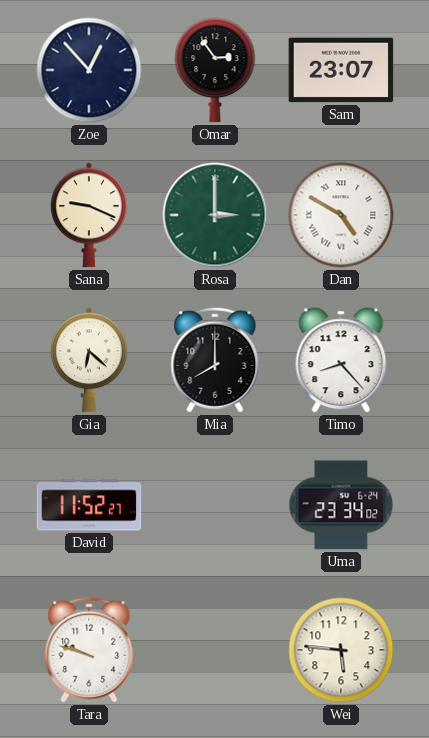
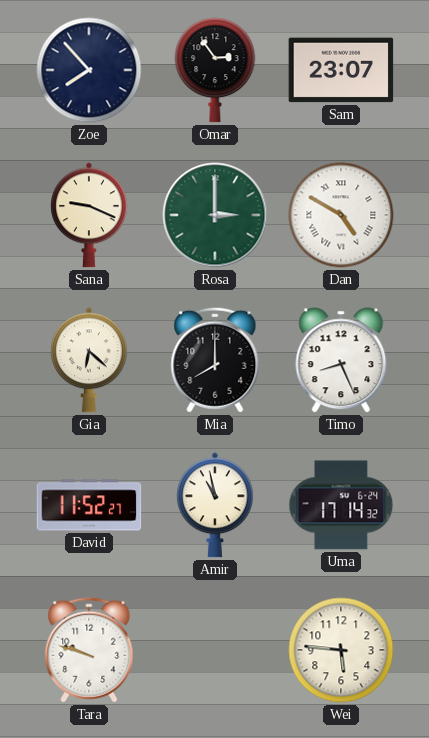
Zoe: 12:53 -> 7:53
Timo: 8:23 -> 8:26
Amir: none -> 10:58
Uma: 23:34 -> 17:14
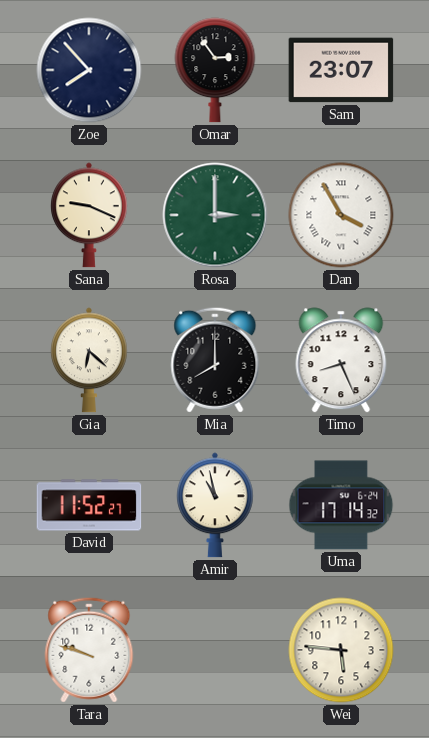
Dan: 4:50 -> 3:55
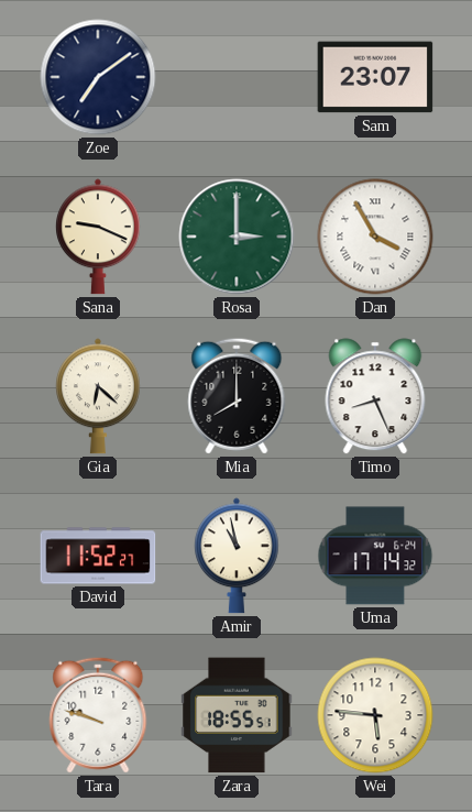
Zoe: 7:53 -> 7:09
Omar: 2:54 -> none
Zara: none -> 18:55
